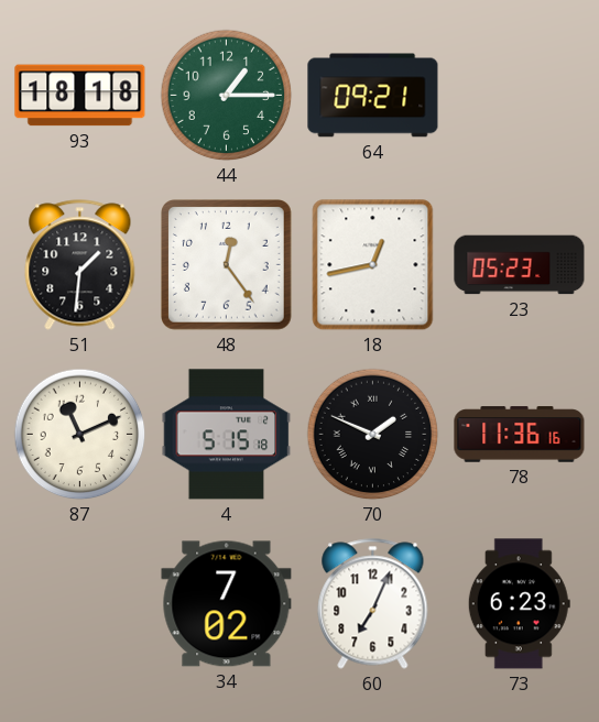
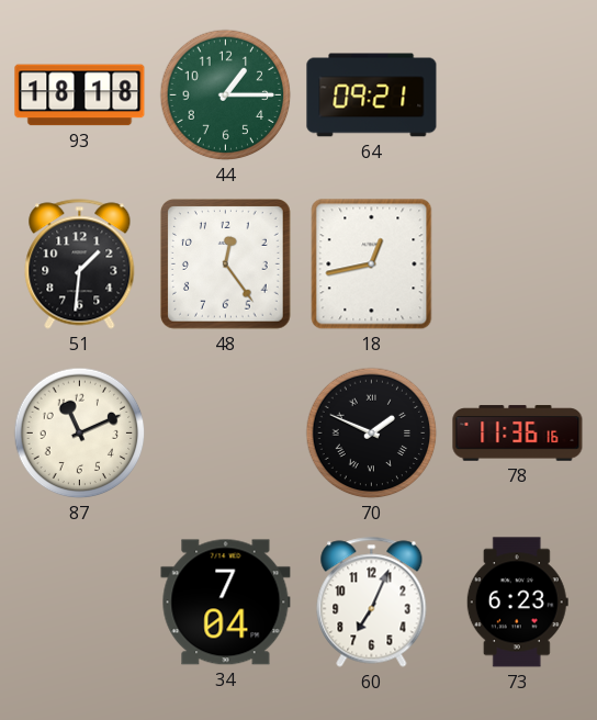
23: 05:23 -> none
4: 5:15 -> none
34: 7:02 -> 7:04
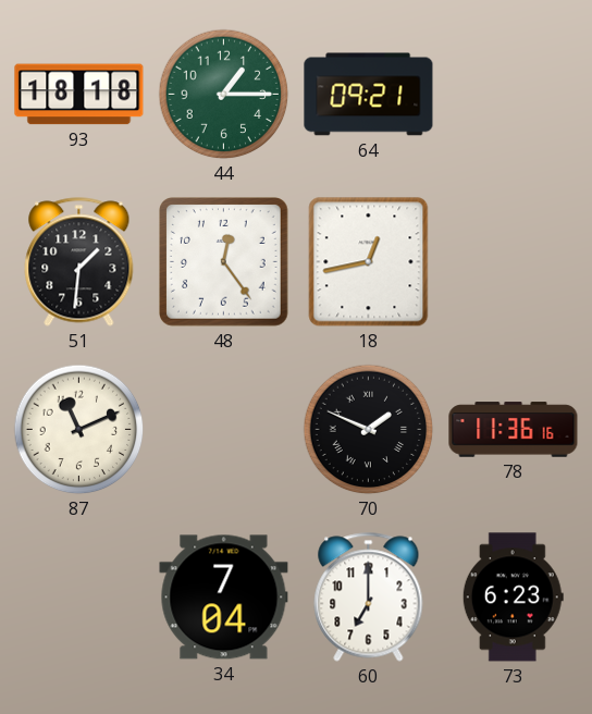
60: 7:04 -> 7:00
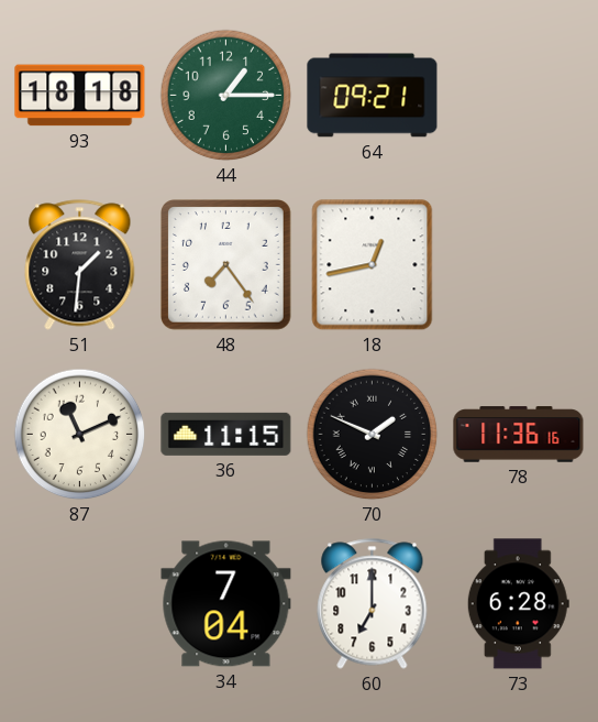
48: 12:24 -> 7:24
36: none -> 11:15
73: 6:23 -> 6:28
